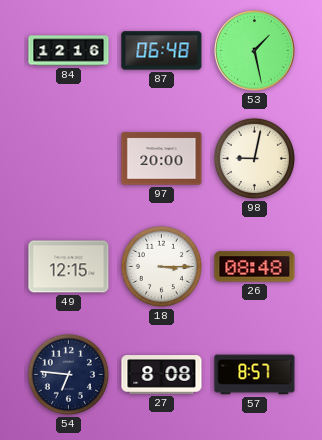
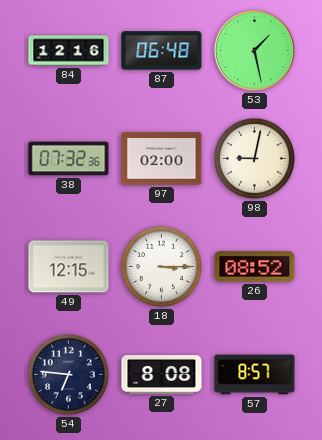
38: none -> 07:32
97: 20:00 -> 02:00
26: 08:48 -> 08:52
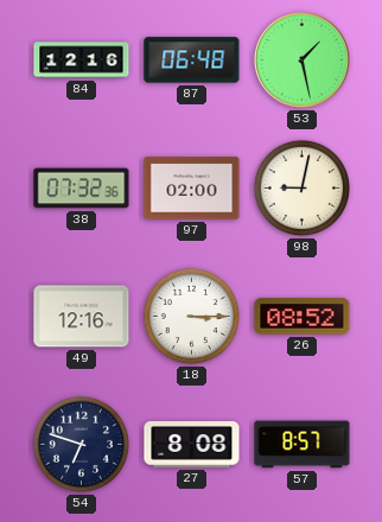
49: 12:15 -> 12:16
54: 6:46 -> 6:48
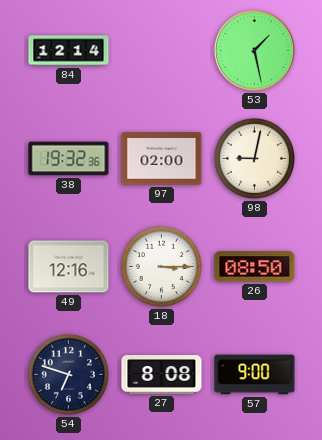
84: 12:16 -> 12:14
87: 06:48 -> none
38: 07:32 -> 19:32
26: 08:52 -> 08:50
57: 8:57 -> 9:00
